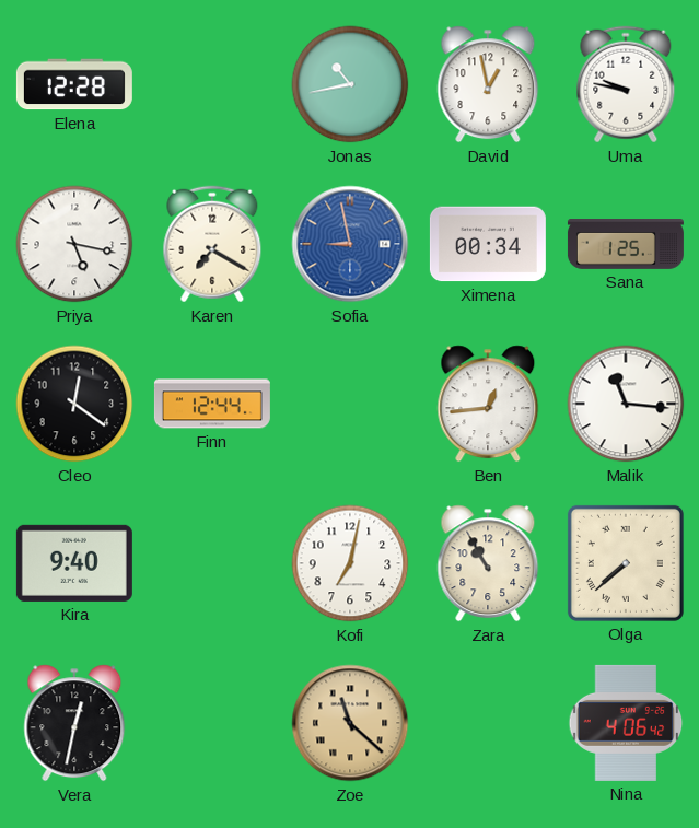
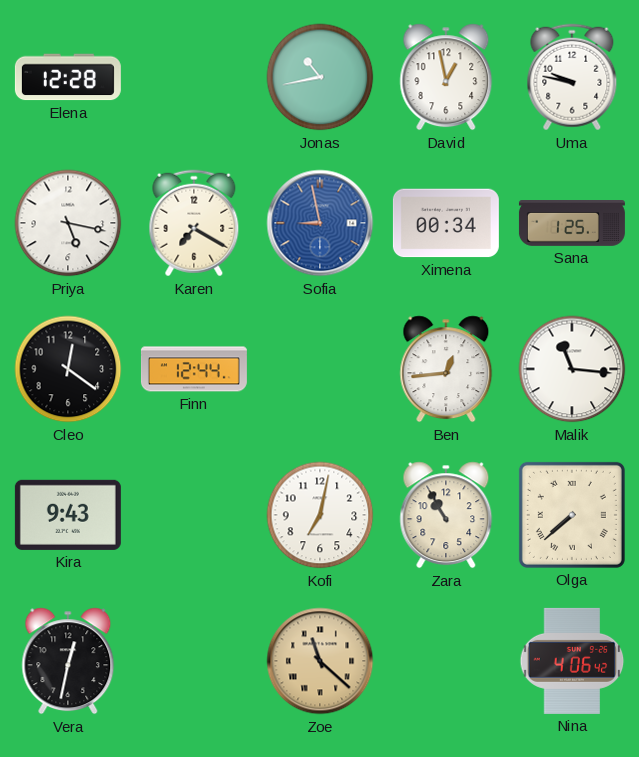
Kira: 9:40 -> 9:43
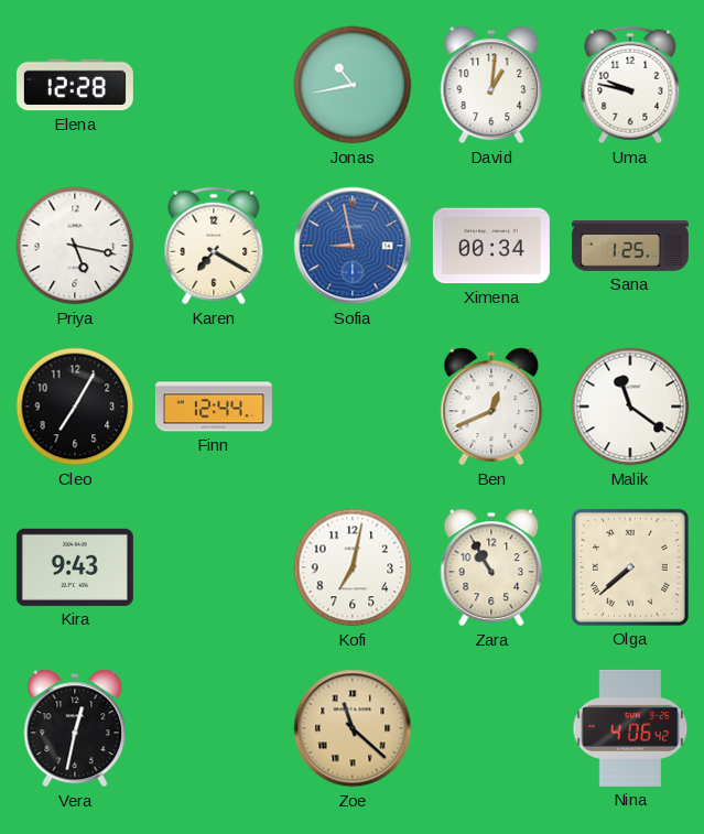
David: 12:58 -> 1:01
Cleo: 12:21 -> 7:05
Ben: 12:44 -> 12:41
Malik: 11:16 -> 11:21
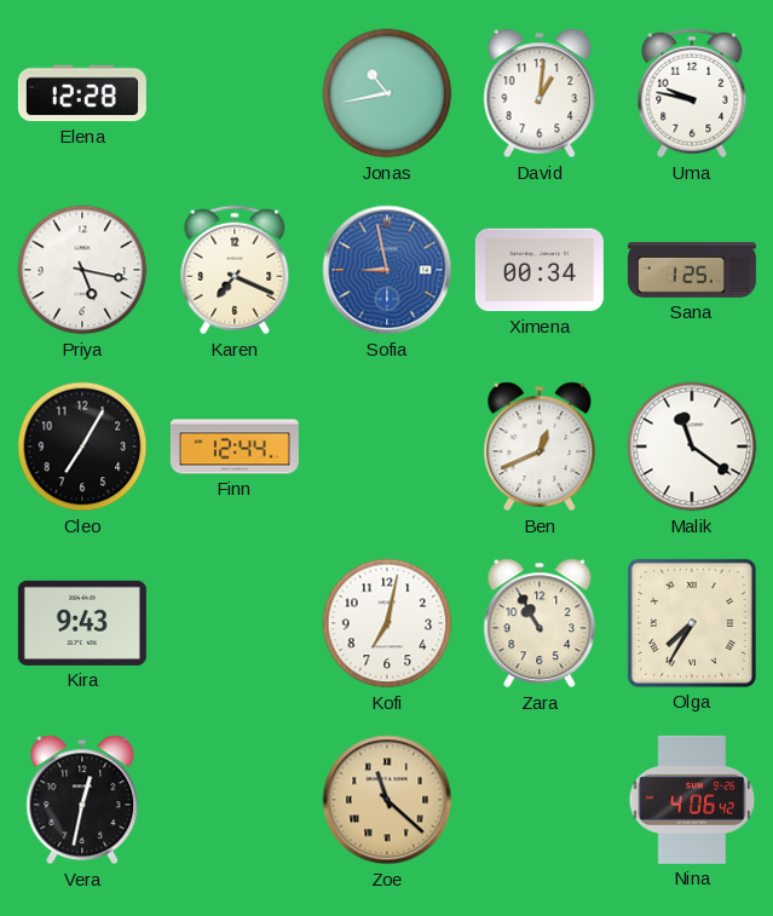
Karen: 7:20 -> 7:19
Olga: 7:38 -> 7:35
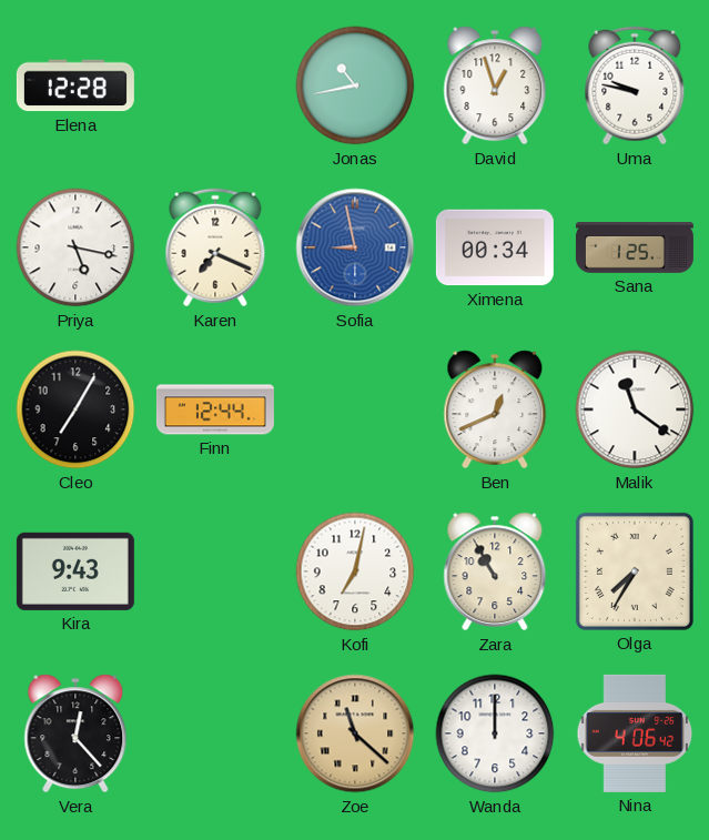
David: 1:01 -> 12:57
Vera: 12:32 -> 12:23
Wanda: none -> 12:00
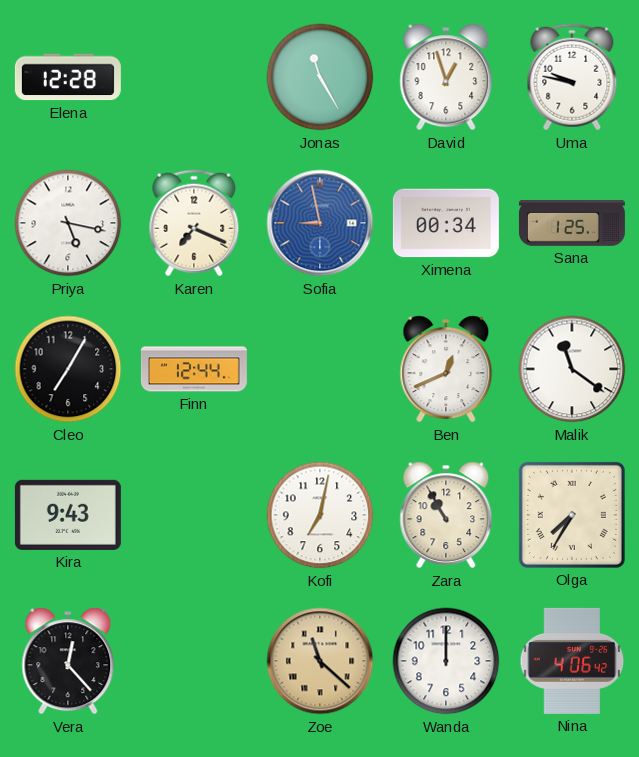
Jonas: 10:43 -> 11:25
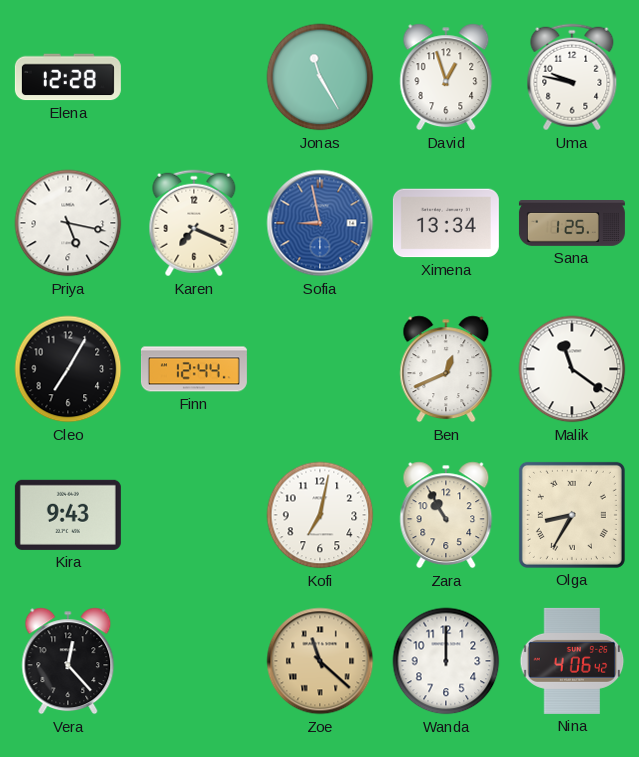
Ximena: 00:34 -> 13:34
Olga: 7:35 -> 8:35
